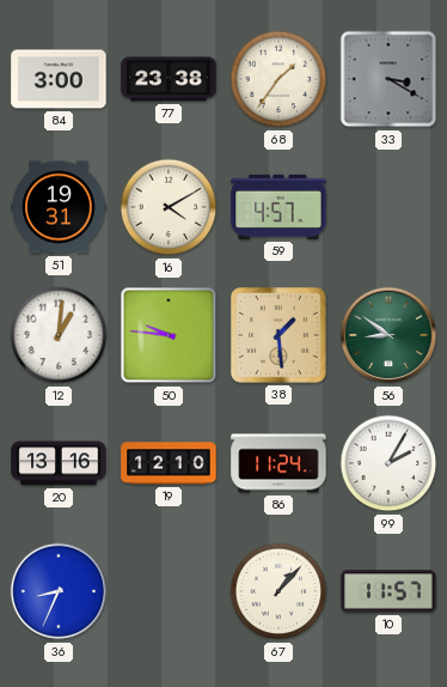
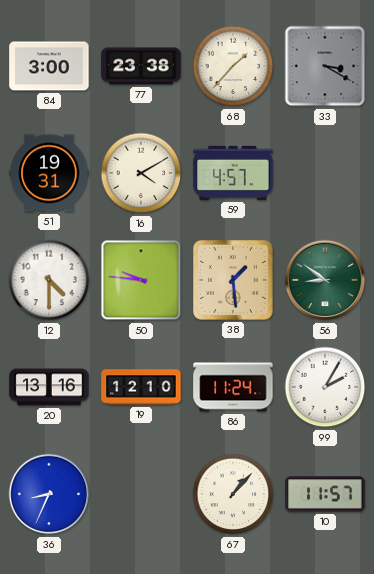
68: 1:36 -> 1:37
12: 1:01 -> 4:30
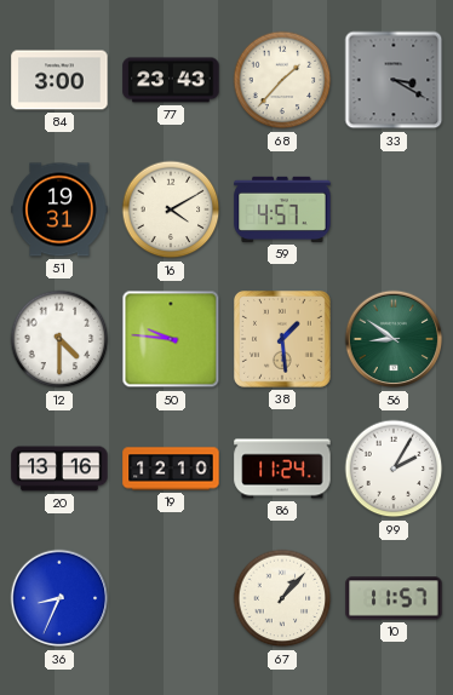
77: 23:38 -> 23:43
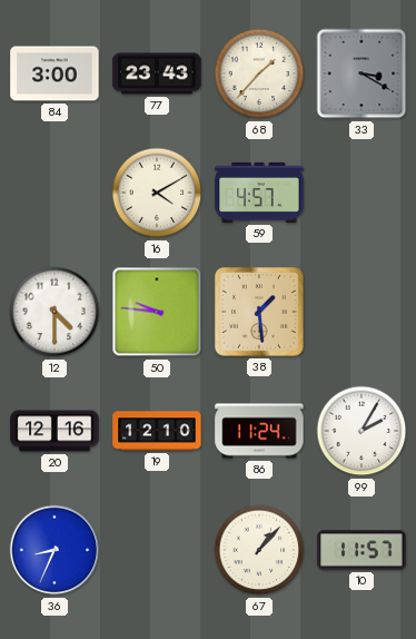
51: 19:31 -> none
56: 8:51 -> none
20: 13:16 -> 12:16
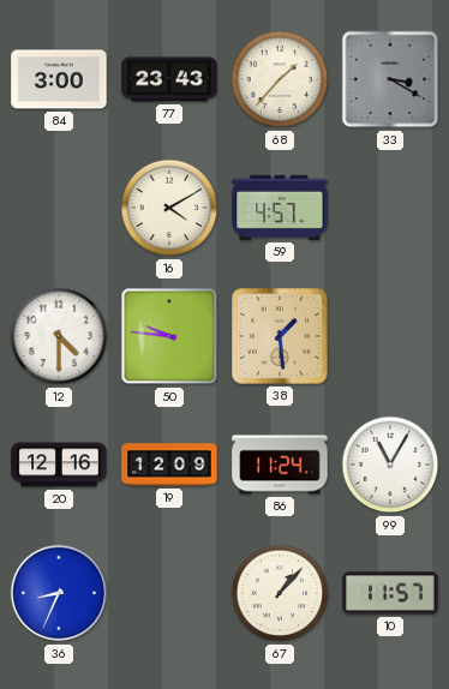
19: 12:10 -> 12:09
99: 2:05 -> 11:05
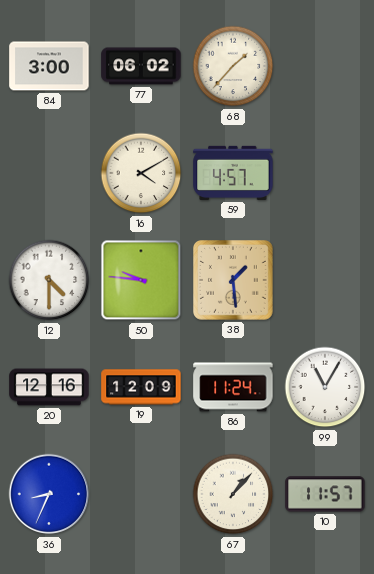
77: 23:43 -> 06:02
33: 3:20 -> none
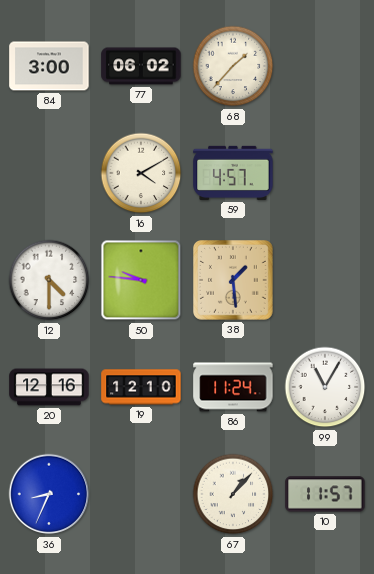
19: 12:09 -> 12:10
